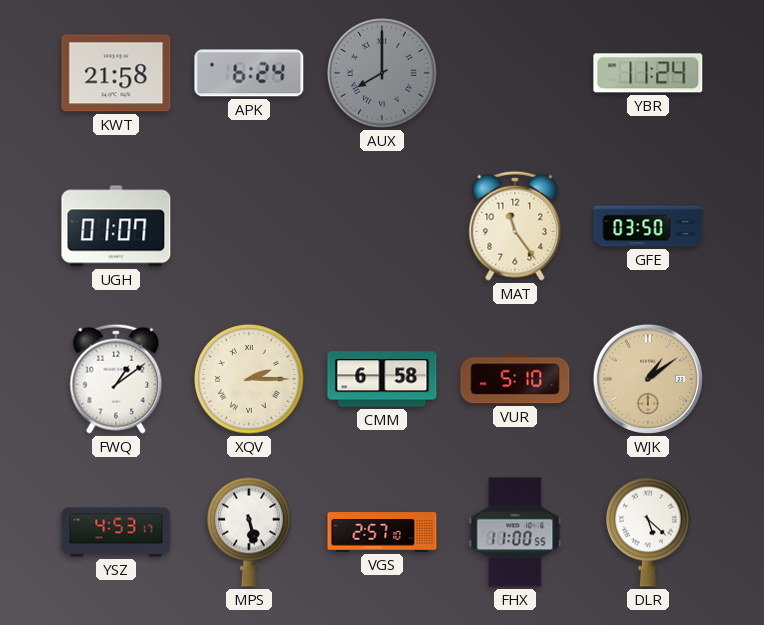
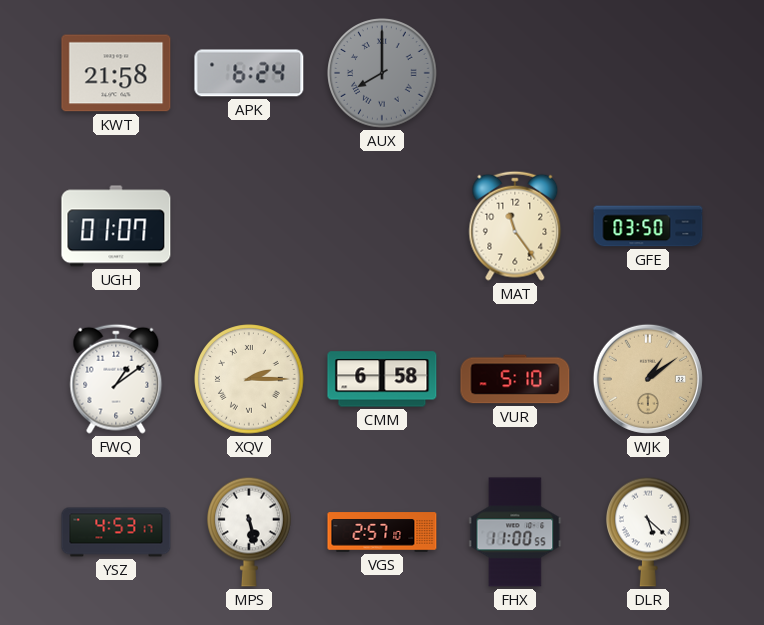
YBR: 11:24 -> none
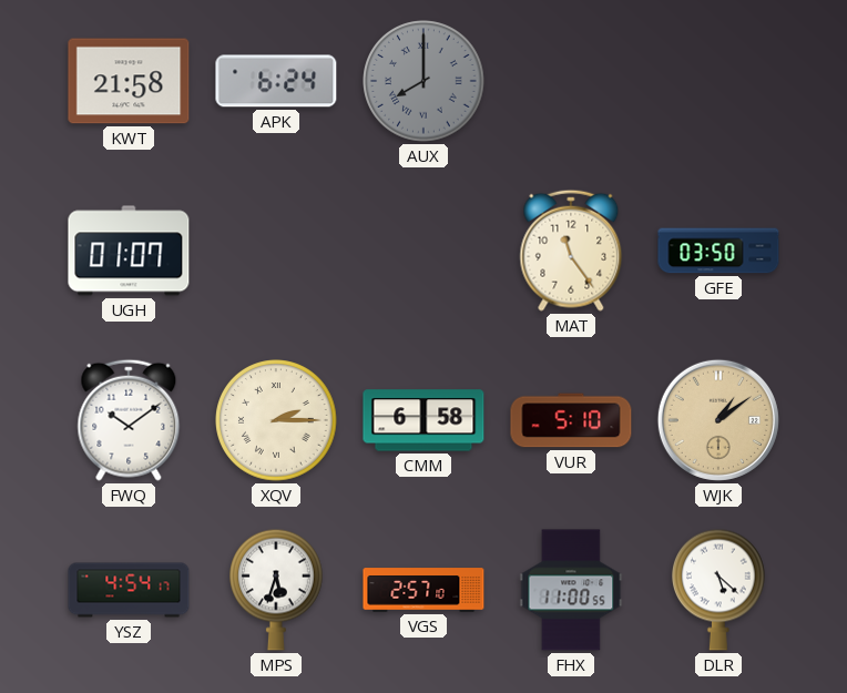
FWQ: 1:09 -> 10:09
YSZ: 4:53 -> 4:54
MPS: 5:28 -> 5:33
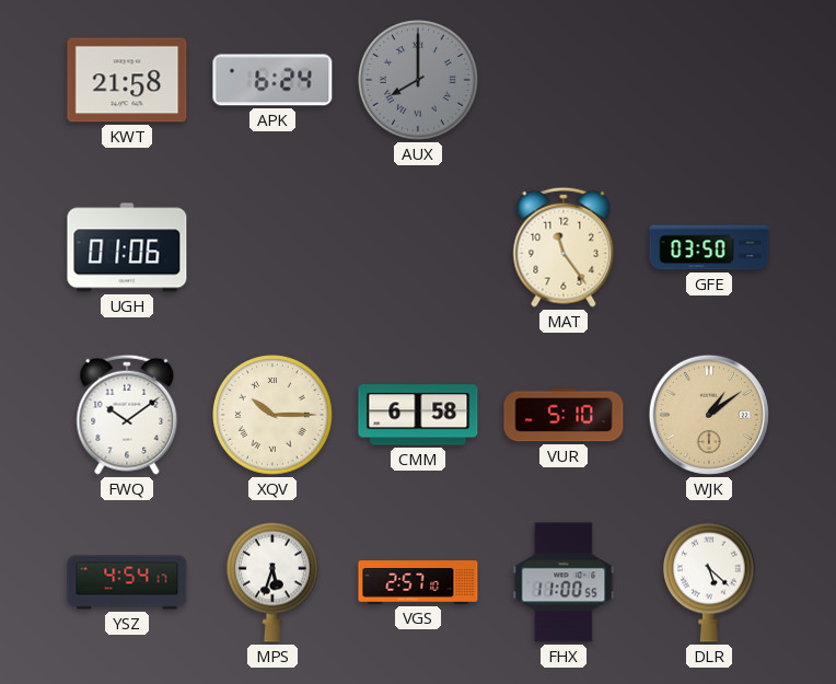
UGH: 01:07 -> 01:06
XQV: 2:15 -> 10:15
